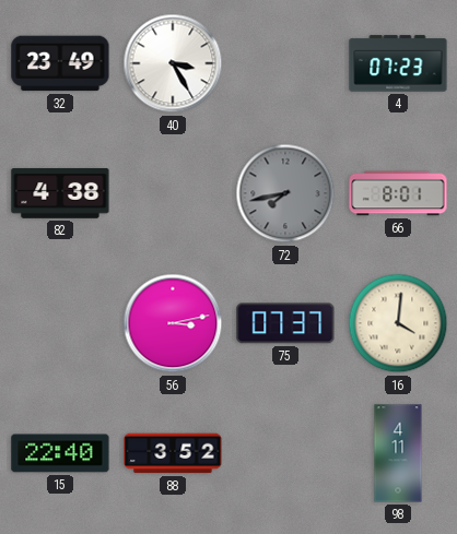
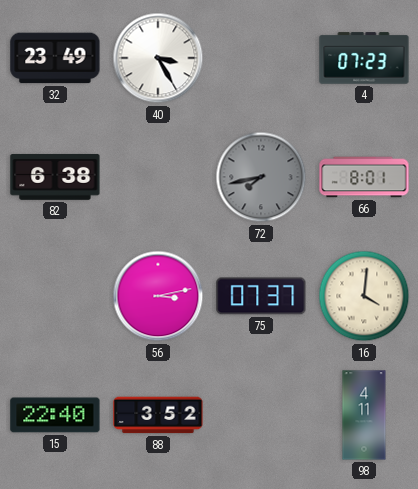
82: 4:38 -> 6:38
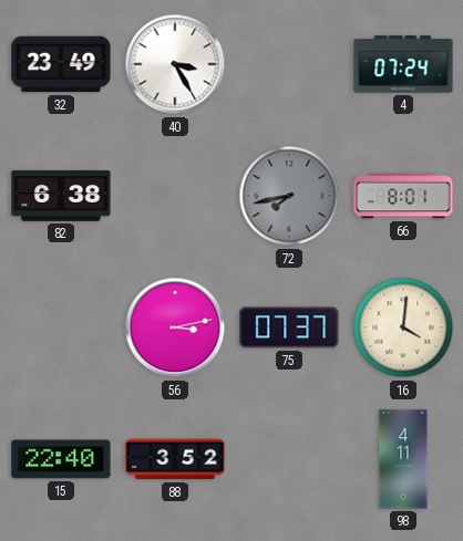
4: 07:23 -> 07:24
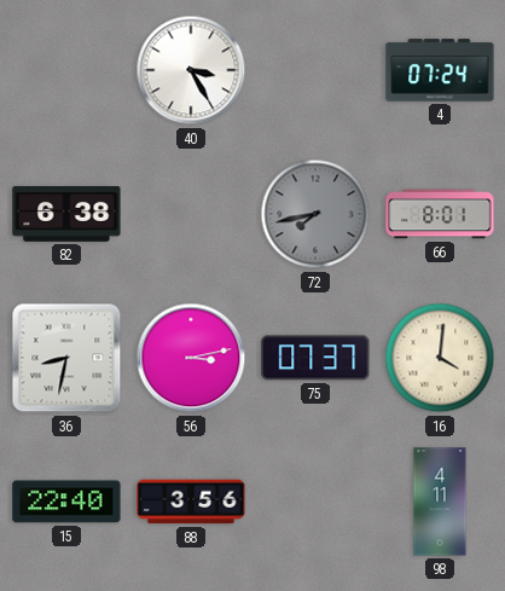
32: 23:49 -> none
36: none -> 8:32
88: 3:52 -> 3:56
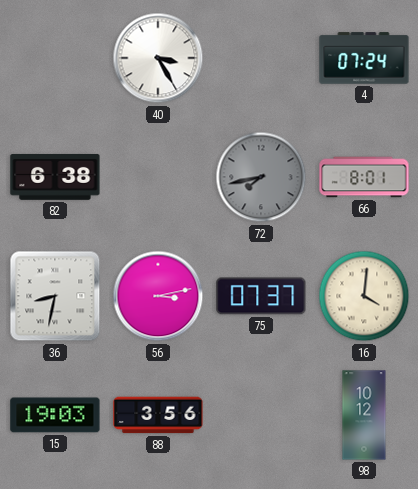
15: 22:40 -> 19:03
98: 4:11 -> 10:12
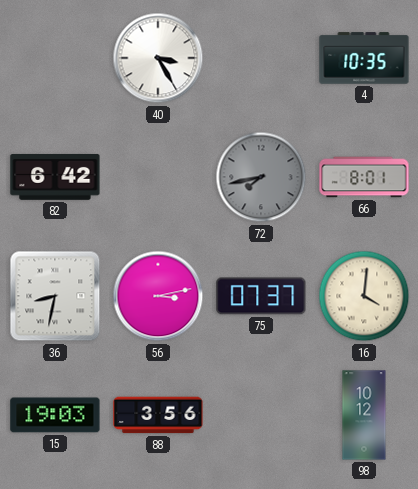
4: 07:24 -> 10:35
82: 6:38 -> 6:42
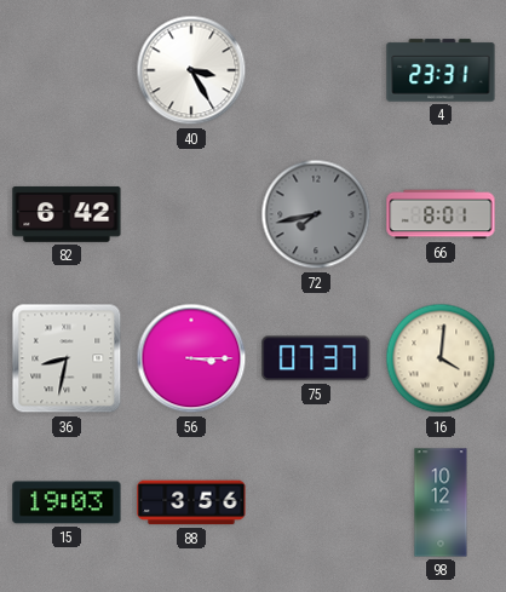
4: 10:35 -> 23:31
56: 3:13 -> 3:15
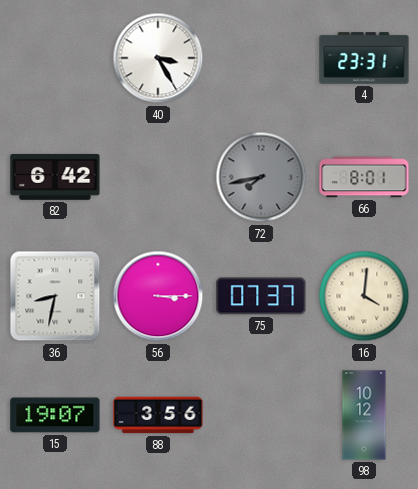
15: 19:03 -> 19:07
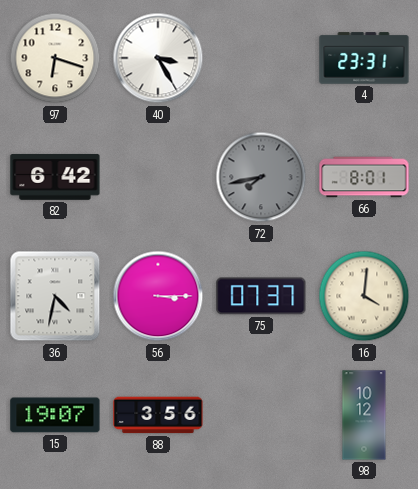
97: none -> 6:18
36: 8:32 -> 4:32
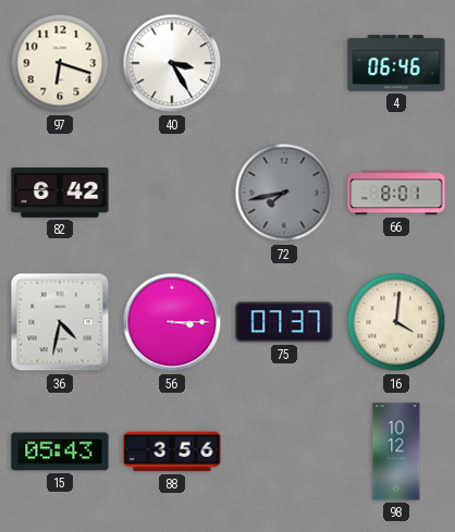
4: 23:31 -> 06:46
15: 19:07 -> 05:43
